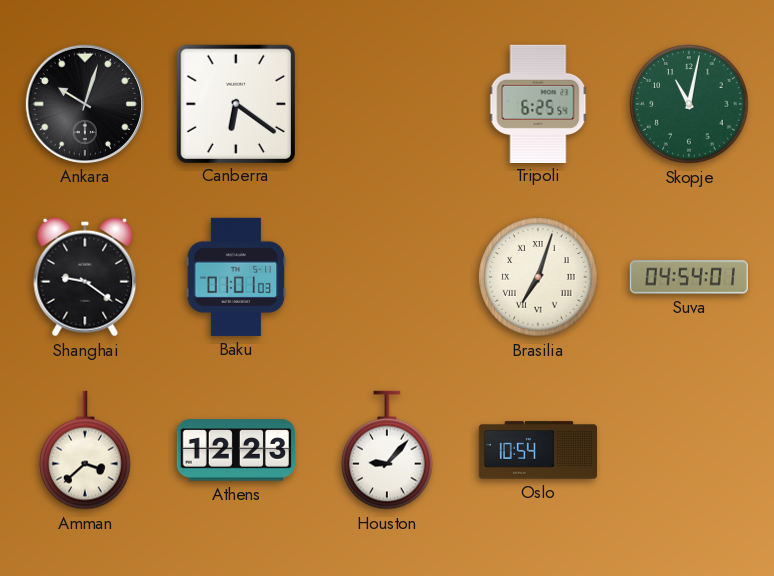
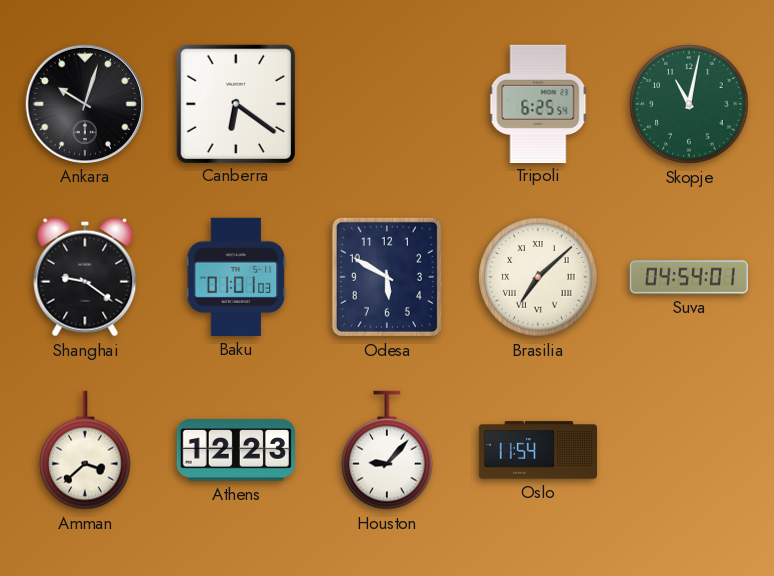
Odesa: none -> 5:50
Brasilia: 7:03 -> 7:08
Oslo: 10:54 -> 11:54
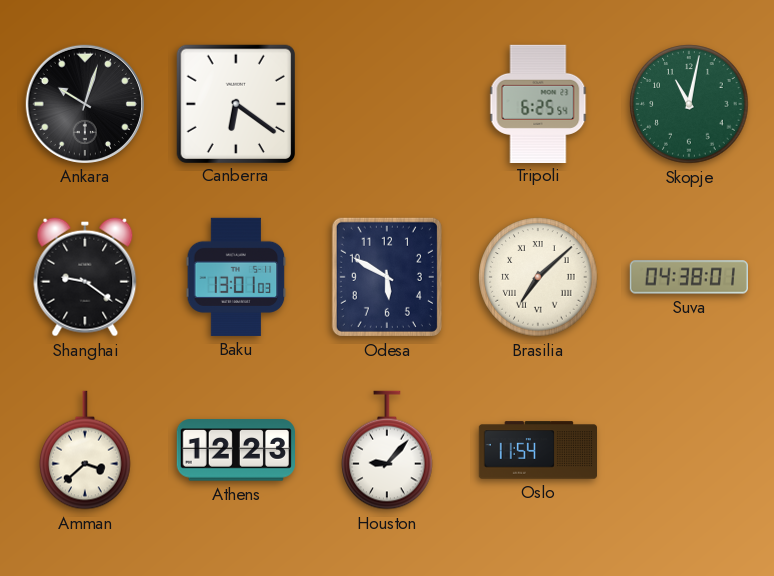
Baku: 01:01 -> 13:01
Suva: 04:54 -> 04:38
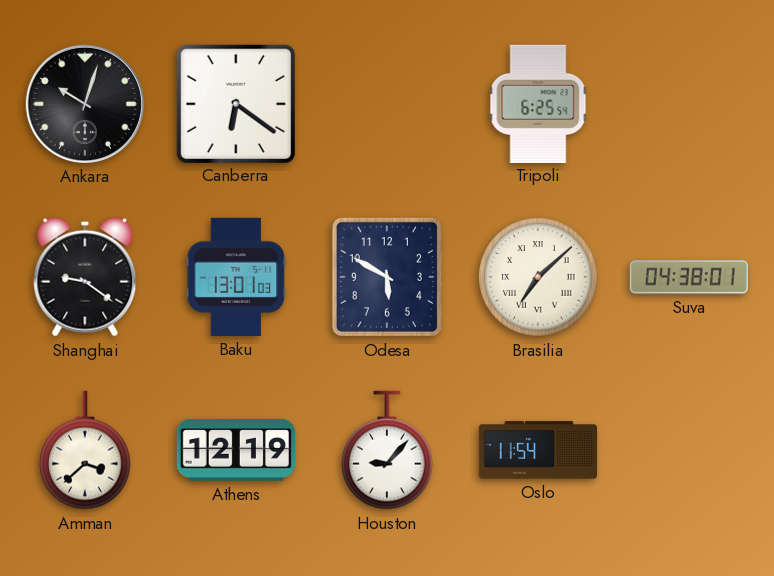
Skopje: 11:02 -> none
Athens: 12:23 -> 12:19
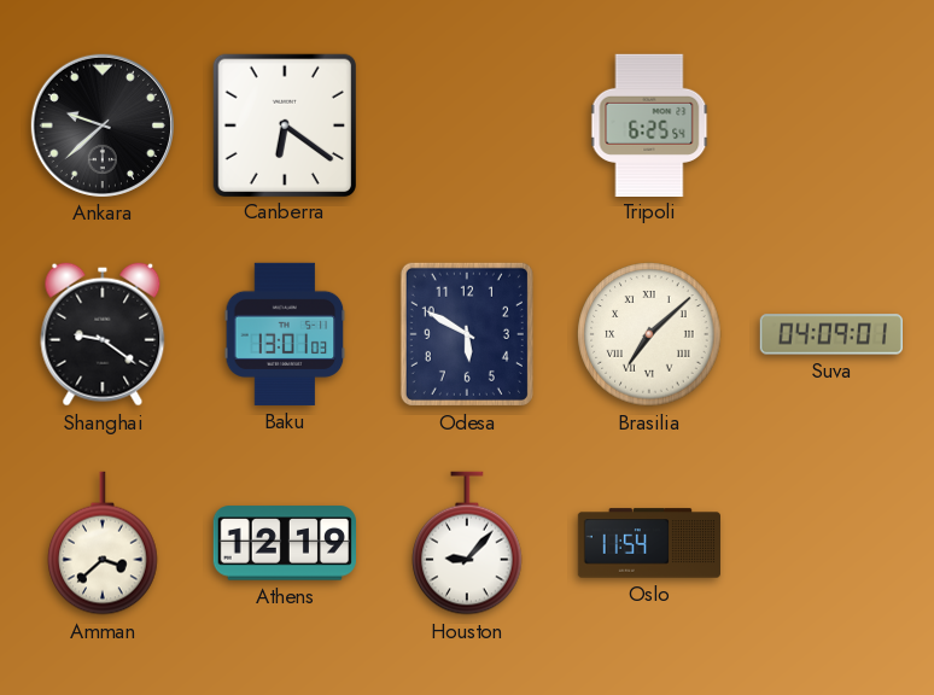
Ankara: 10:03 -> 9:38
Suva: 04:38 -> 04:09
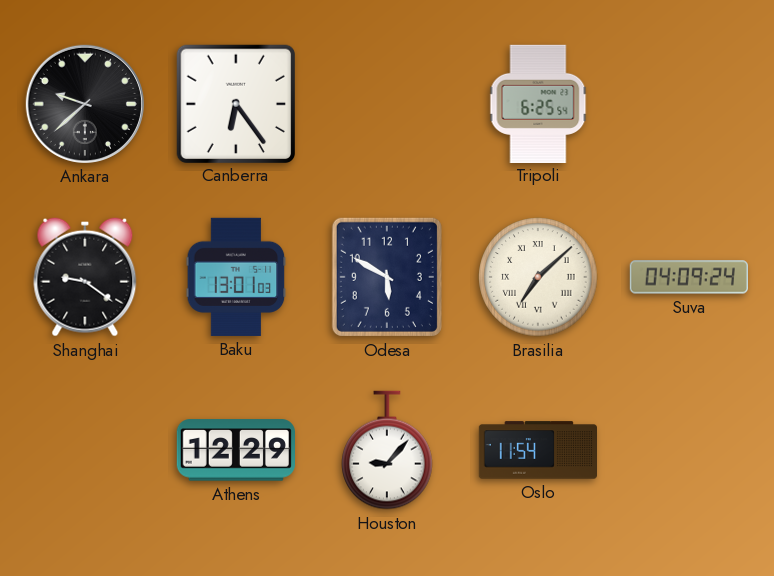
Canberra: 6:21 -> 6:24
Suva: 04:09:01 -> 04:09:24
Amman: 3:38 -> none
Athens: 12:19 -> 12:29
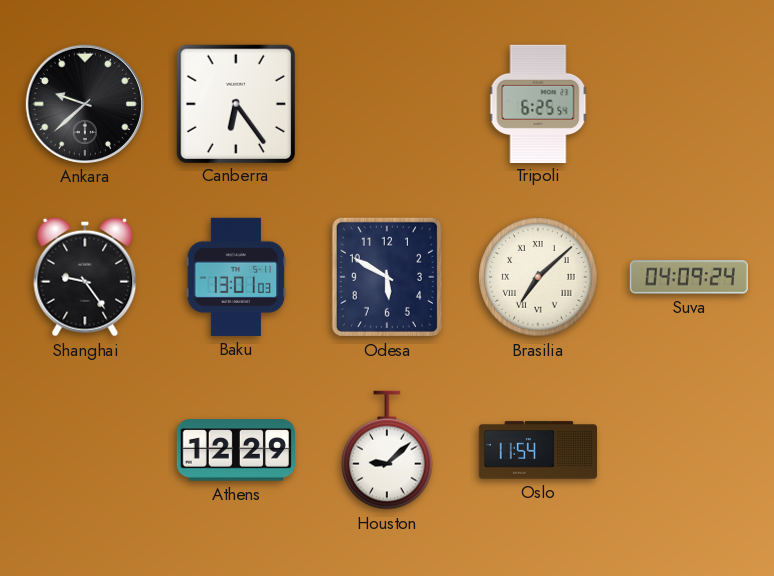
Shanghai: 9:21 -> 9:24
Houston: 9:07 -> 9:08
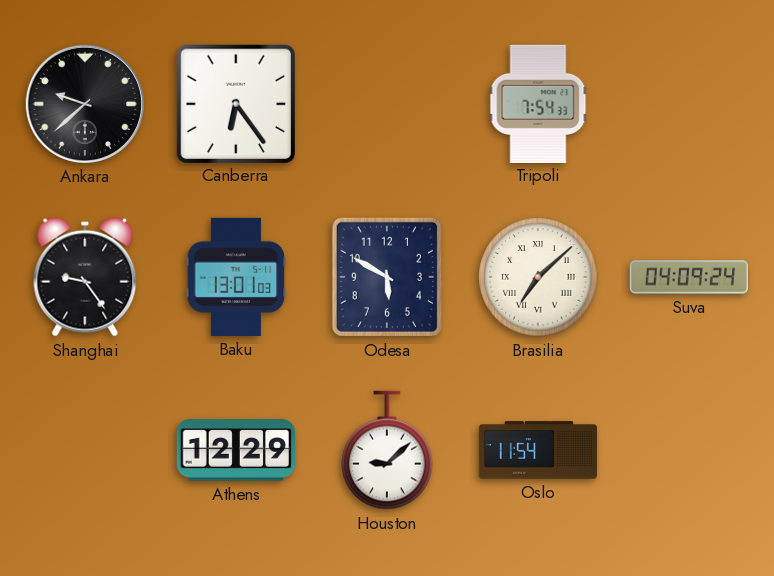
Tripoli: 6:25 -> 7:54
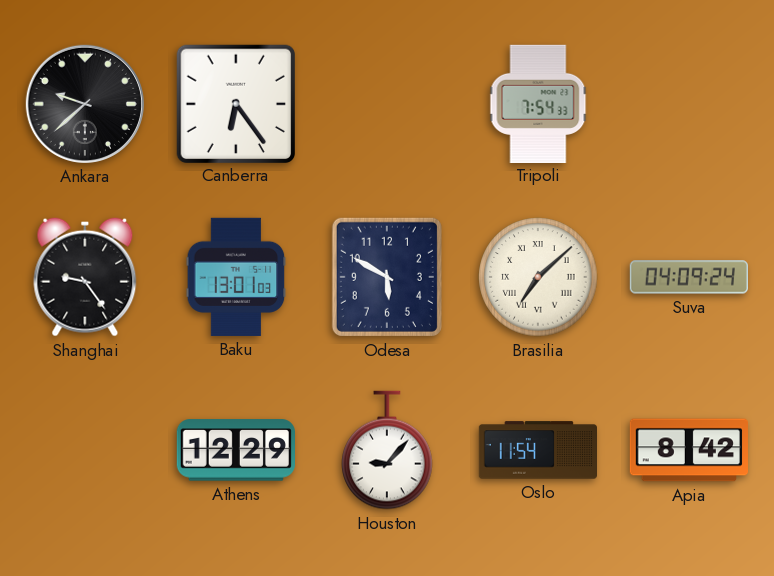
Houston: 9:08 -> 9:07
Apia: none -> 8:42
